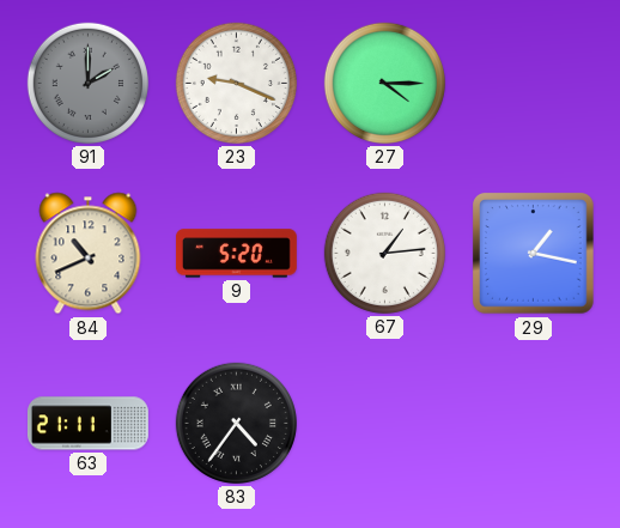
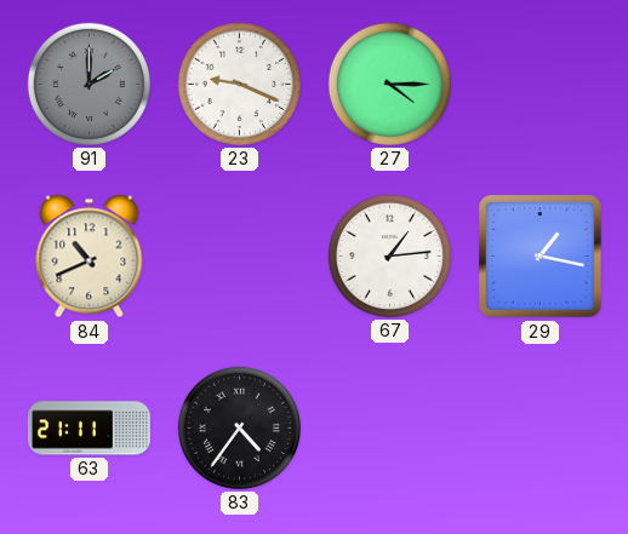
9: 5:20 -> none
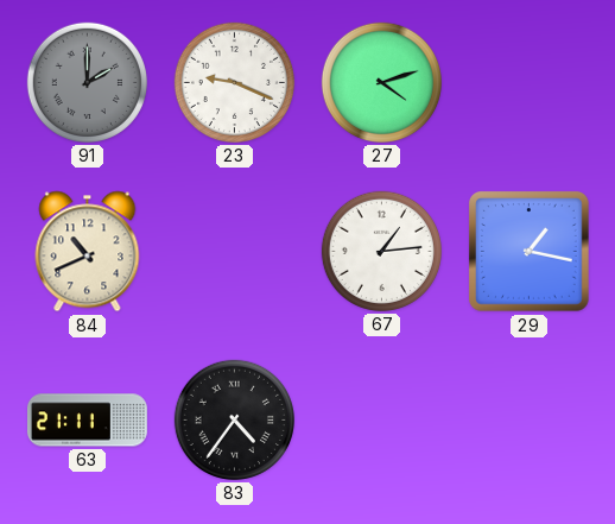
27: 4:15 -> 4:12
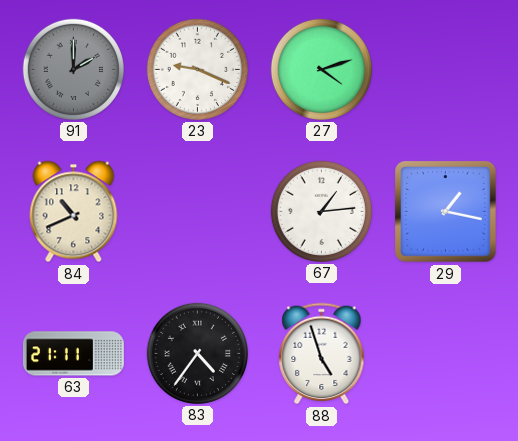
88: none -> 4:57
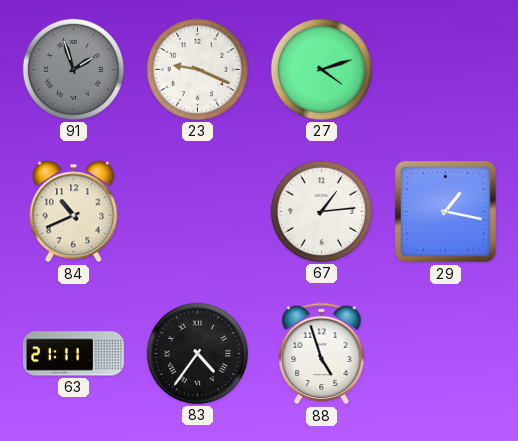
91: 2:00 -> 1:57
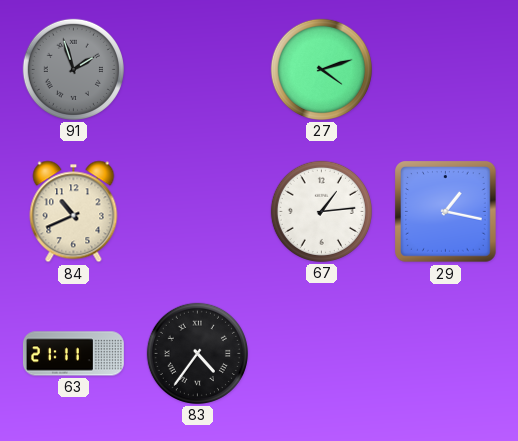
23: 9:19 -> none
88: 4:57 -> none
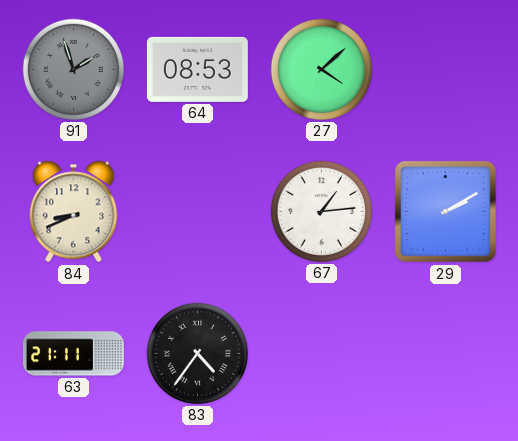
64: none -> 08:53
27: 4:12 -> 4:08
84: 10:41 -> 8:41
29: 1:17 -> 2:10
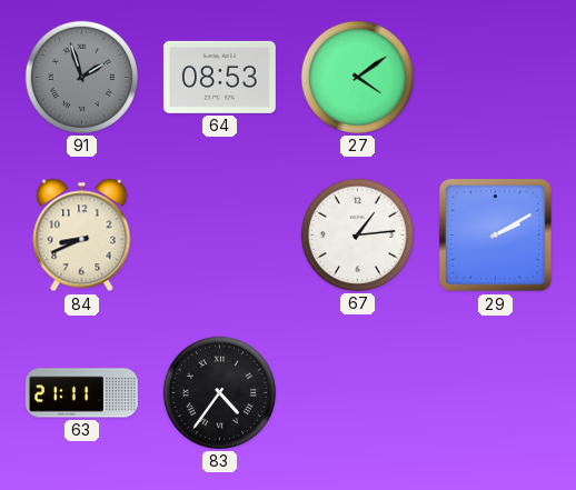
27: 4:08 -> 4:09
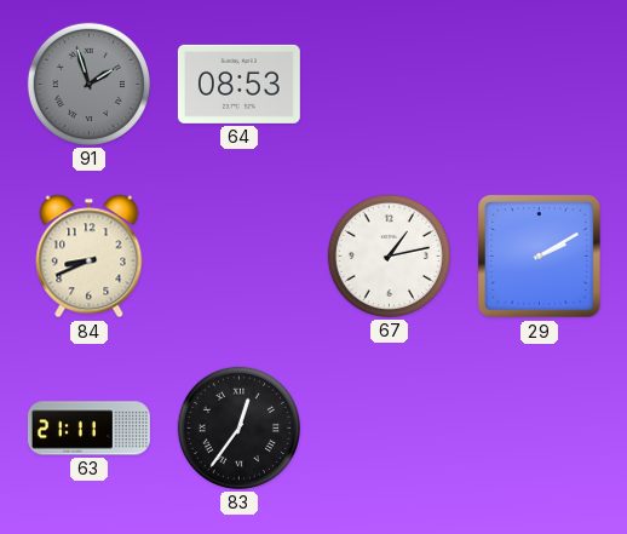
27: 4:09 -> none
67: 1:14 -> 1:13
83: 4:36 -> 12:36
